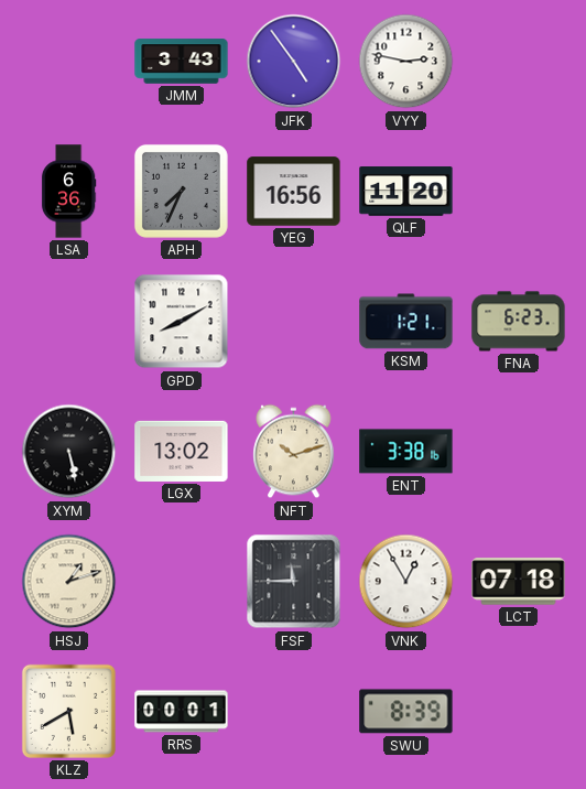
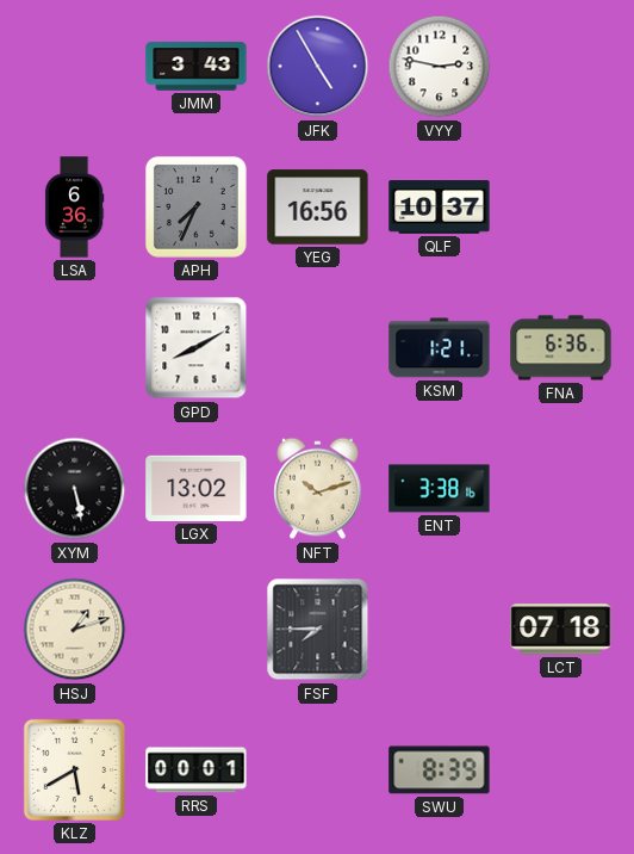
JFK: 4:54 -> 4:55
QLF: 11:20 -> 10:37
FNA: 6:23 -> 6:36
FSF: 11:45 -> 7:45
VNK: 12:55 -> none
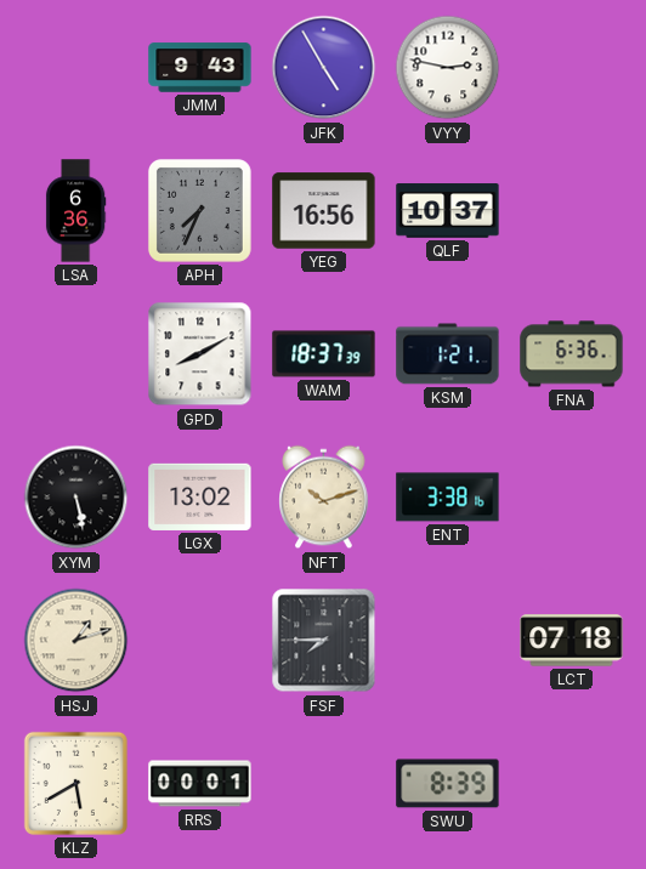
JMM: 3:43 -> 9:43
WAM: none -> 18:37
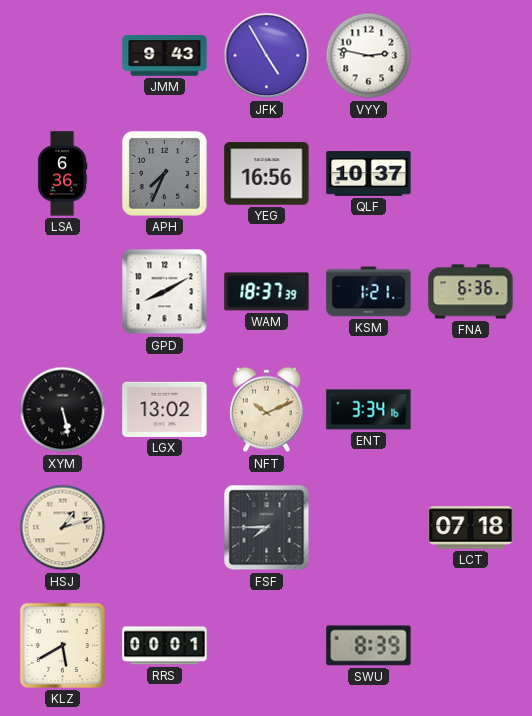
NFT: 10:12 -> 10:11
ENT: 3:38 -> 3:34
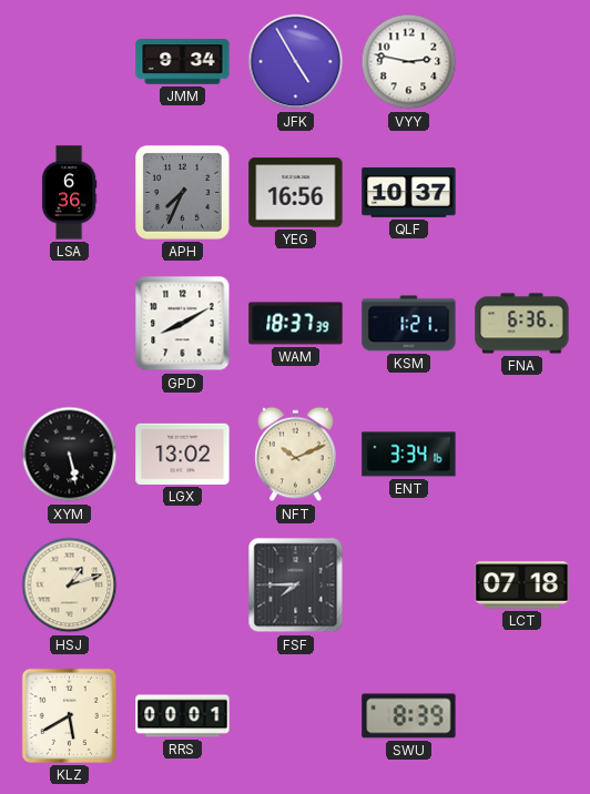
JMM: 9:43 -> 9:34
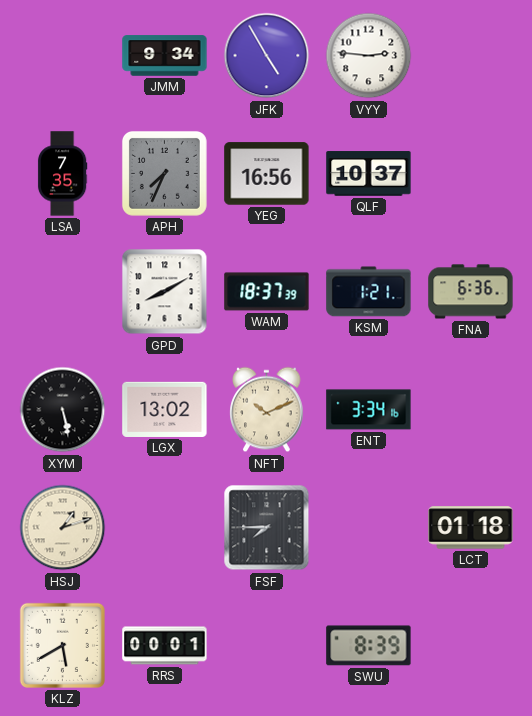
VYY: 2:47 -> 2:46
LSA: 6:36 -> 7:35
LCT: 07:18 -> 01:18
